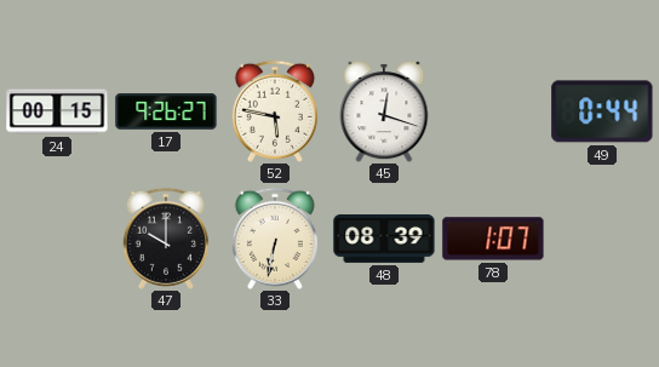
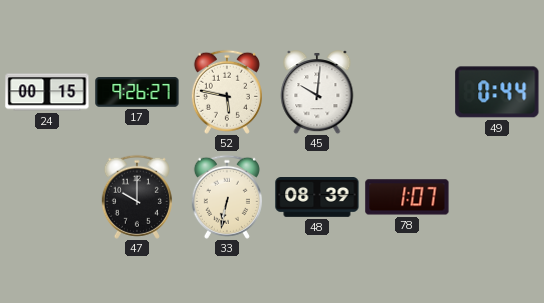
45: 12:18 -> 10:01
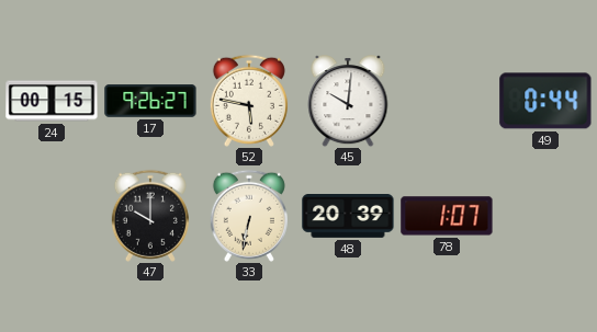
48: 08:39 -> 20:39
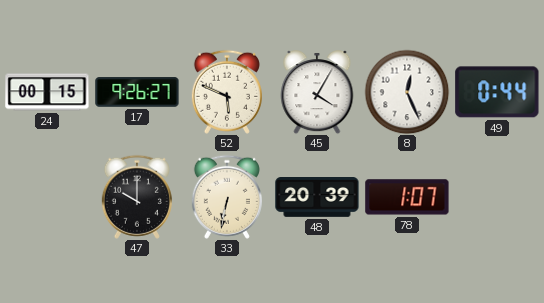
52: 5:47 -> 5:49
45: 10:01 -> 4:05
8: none -> 12:26
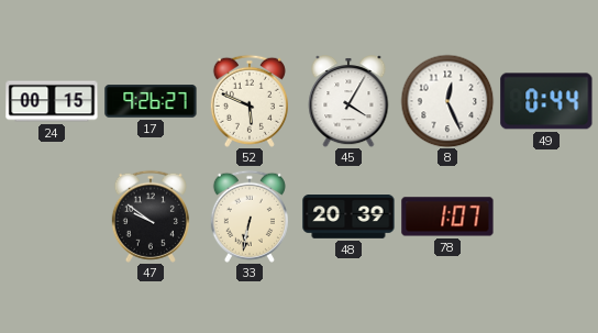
47: 10:00 -> 9:51
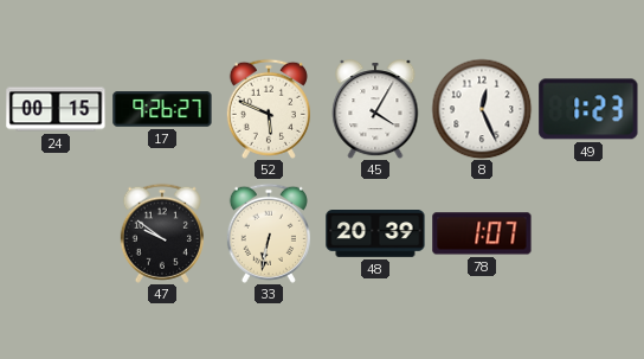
49: 0:44 -> 1:23
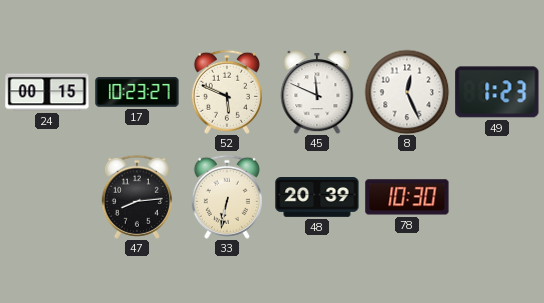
17: 9:26 -> 10:23
45: 4:05 -> 11:49
47: 9:51 -> 8:14
78: 1:07 -> 10:30
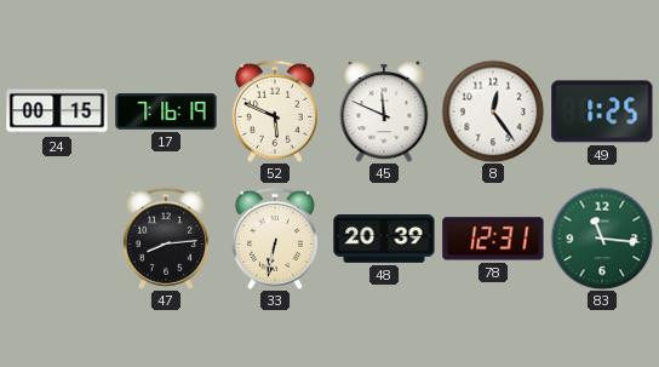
17: 10:23 -> 7:16
8: 12:26 -> 12:24
49: 1:23 -> 1:25
78: 10:30 -> 12:31
83: none -> 11:16
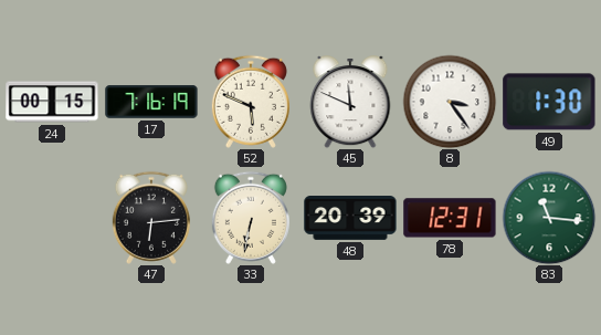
8: 12:24 -> 3:24
49: 1:25 -> 1:30
47: 8:14 -> 6:14
